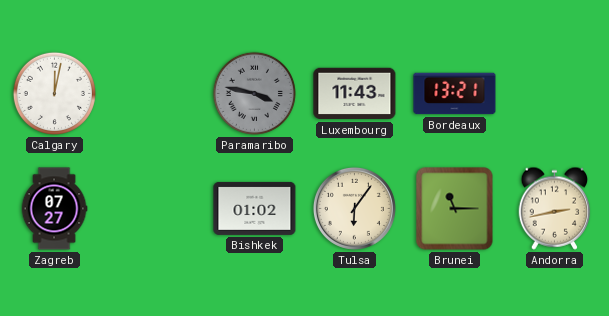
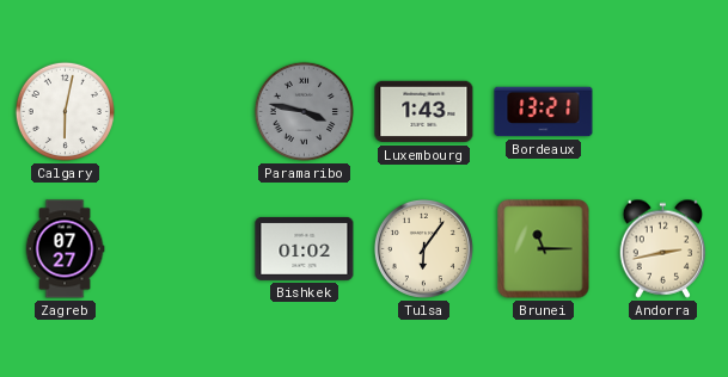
Calgary: 12:02 -> 6:02
Luxembourg: 11:43 -> 1:43
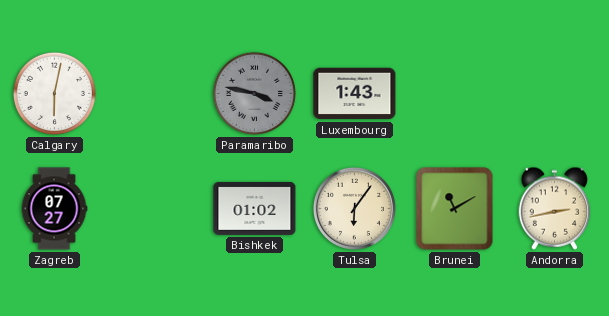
Bordeaux: 13:21 -> none
Brunei: 11:15 -> 11:10
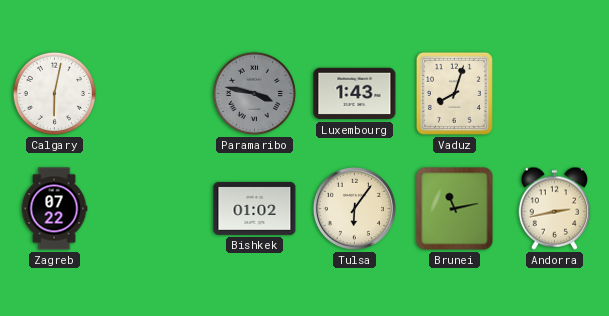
Vaduz: none -> 8:03
Zagreb: 07:27 -> 07:22
Brunei: 11:10 -> 11:13
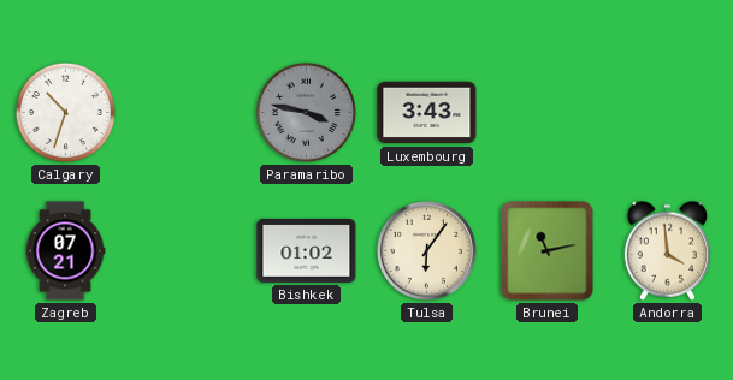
Calgary: 6:02 -> 10:33
Luxembourg: 1:43 -> 3:43
Vaduz: 8:03 -> none
Zagreb: 07:22 -> 07:21
Andorra: 2:43 -> 3:59
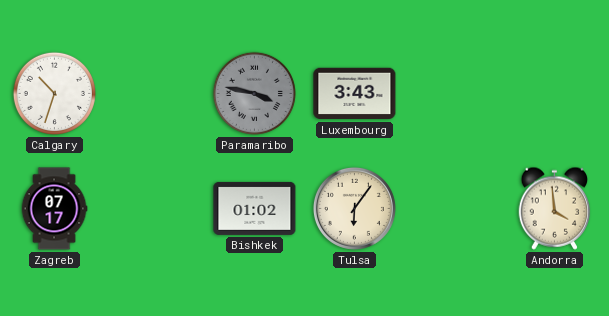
Zagreb: 07:21 -> 07:17
Brunei: 11:13 -> none
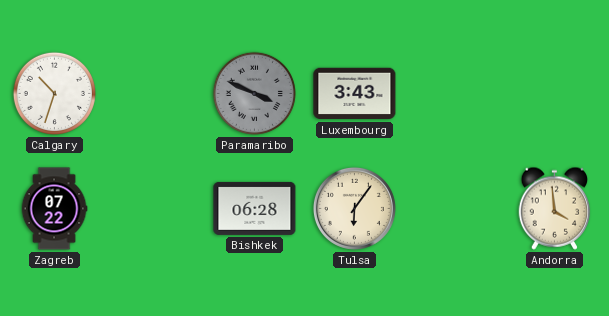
Paramaribo: 3:47 -> 3:49
Zagreb: 07:17 -> 07:22
Bishkek: 01:02 -> 06:28
